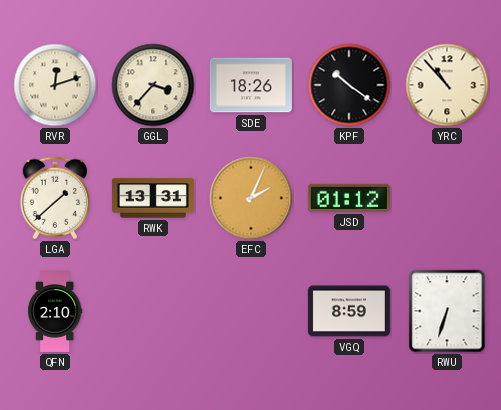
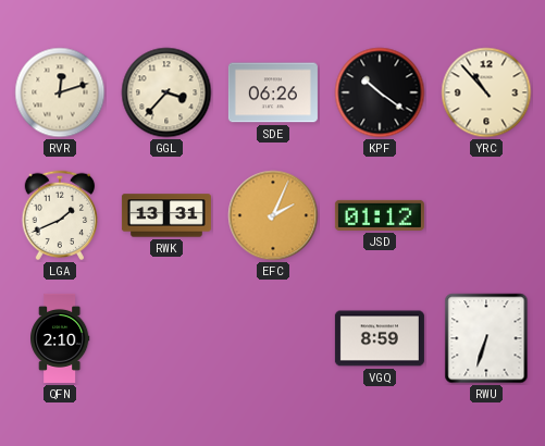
SDE: 18:26 -> 06:26
LGA: 1:38 -> 1:41
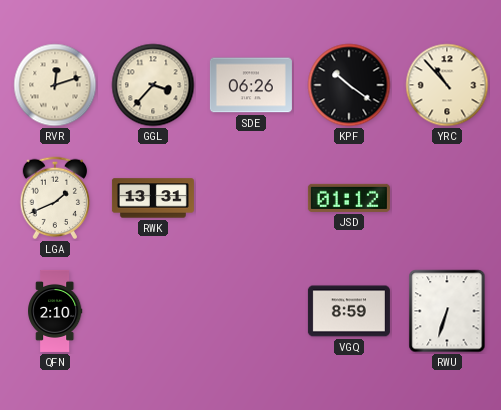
EFC: 2:04 -> none
